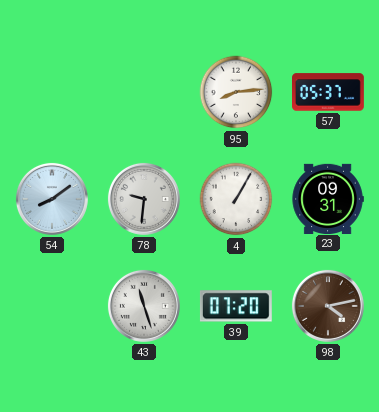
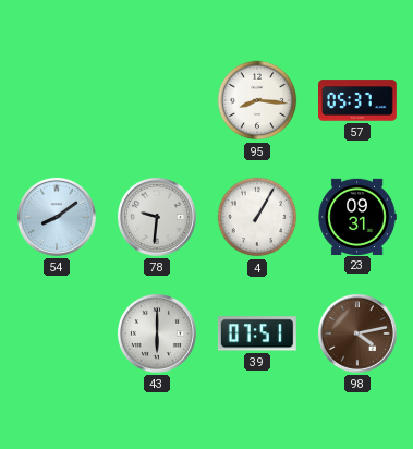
95: 8:14 -> 8:16
43: 11:27 -> 6:00
39: 07:20 -> 07:51
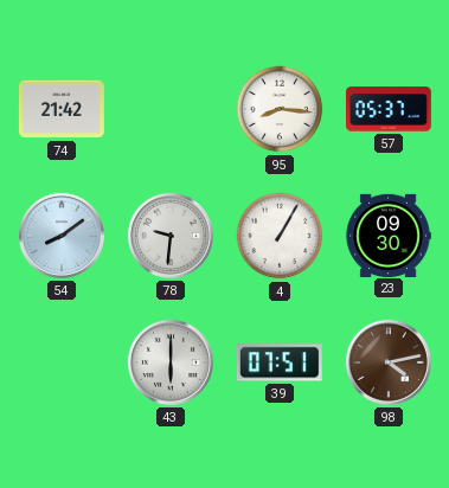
74: none -> 21:42
23: 09:31 -> 09:30
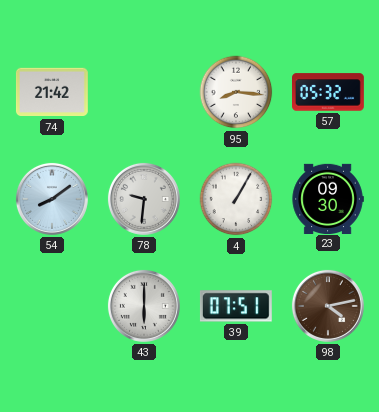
57: 05:37 -> 05:32
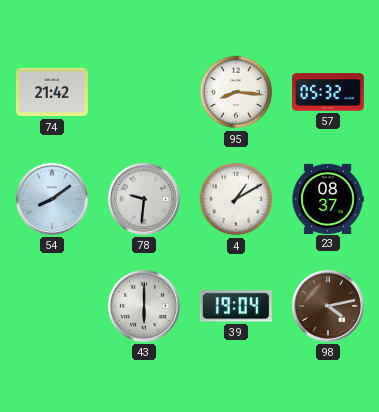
4: 1:05 -> 1:10
23: 09:30 -> 08:37
39: 07:51 -> 19:04
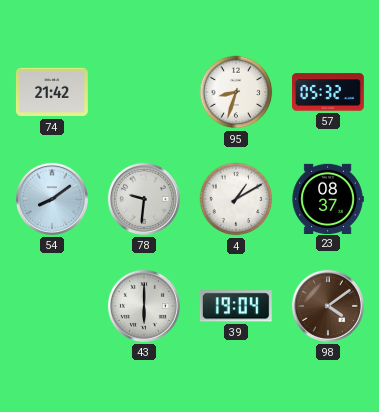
95: 8:16 -> 8:33
98: 4:13 -> 4:09
